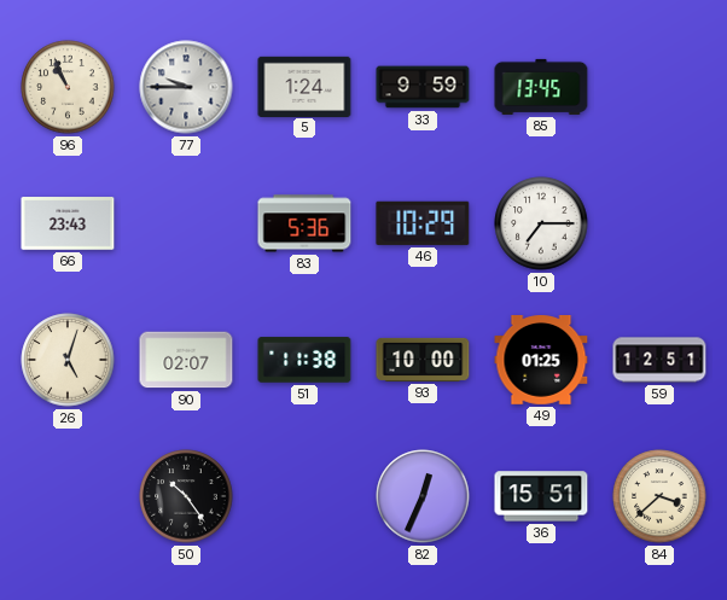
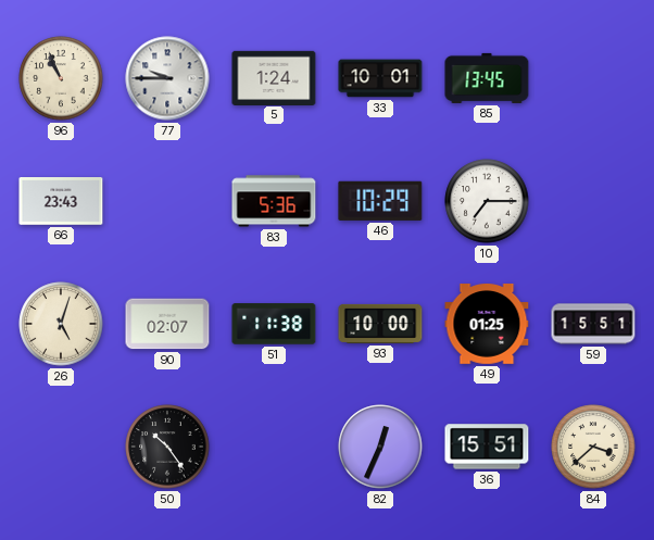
33: 9:59 -> 10:01
59: 12:51 -> 15:51
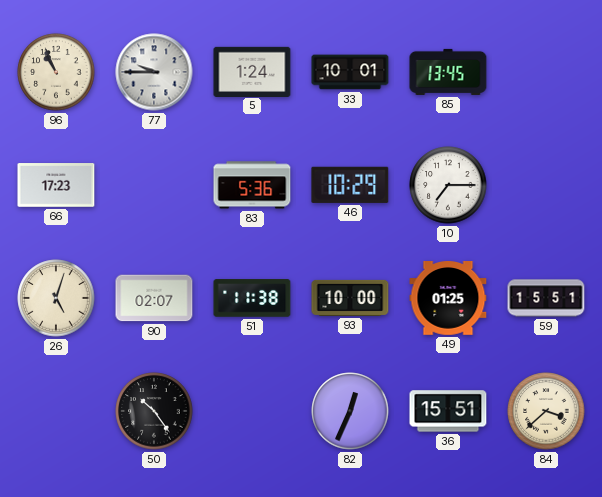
66: 23:43 -> 17:23
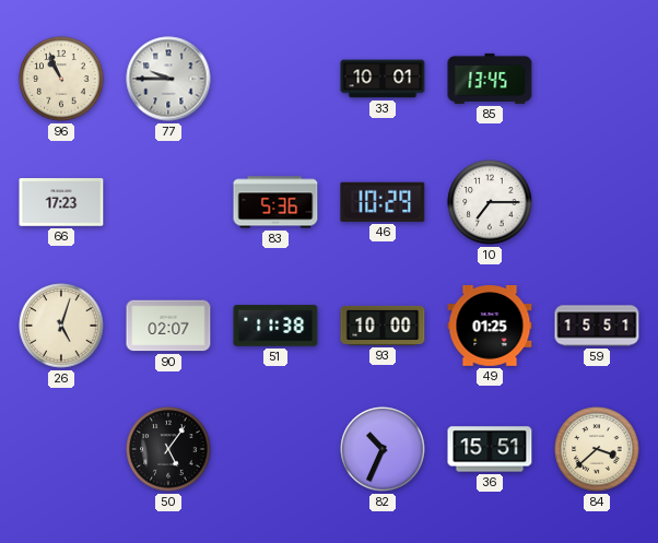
5: 1:24 -> none
50: 10:24 -> 5:06
82: 12:34 -> 10:34
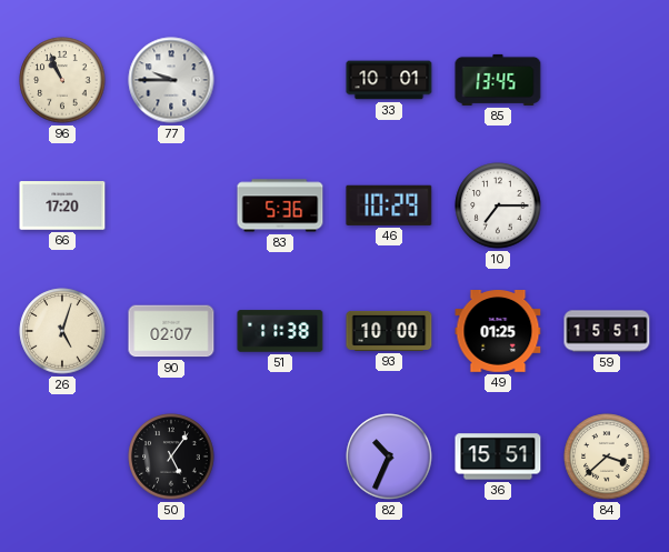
66: 17:23 -> 17:20
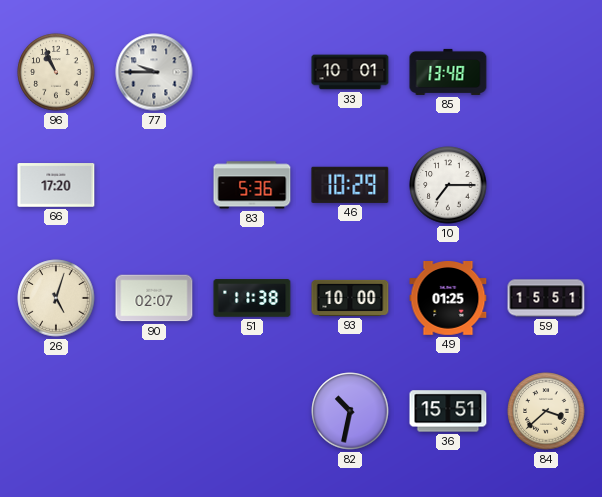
85: 13:45 -> 13:48
50: 5:06 -> none
82: 10:34 -> 10:32
